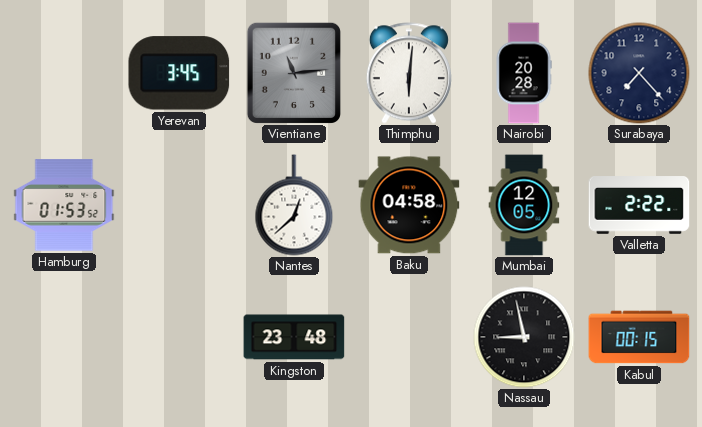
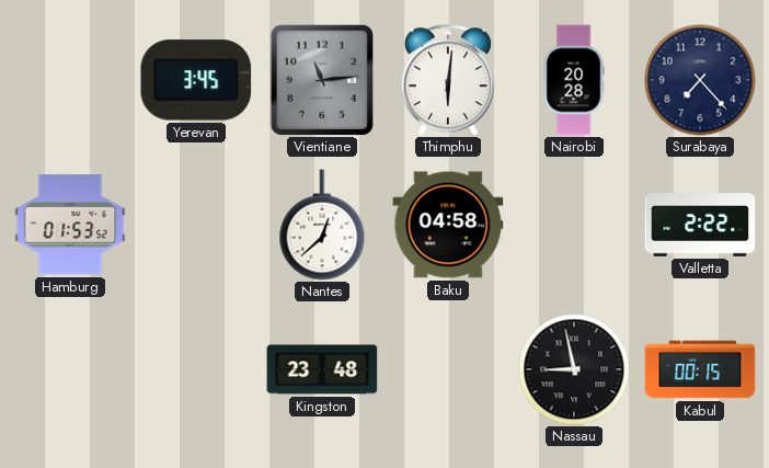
Mumbai: 12:05 -> none
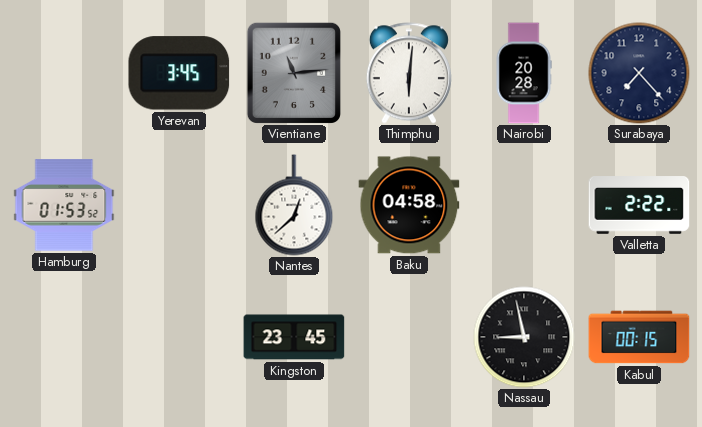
Kingston: 23:48 -> 23:45
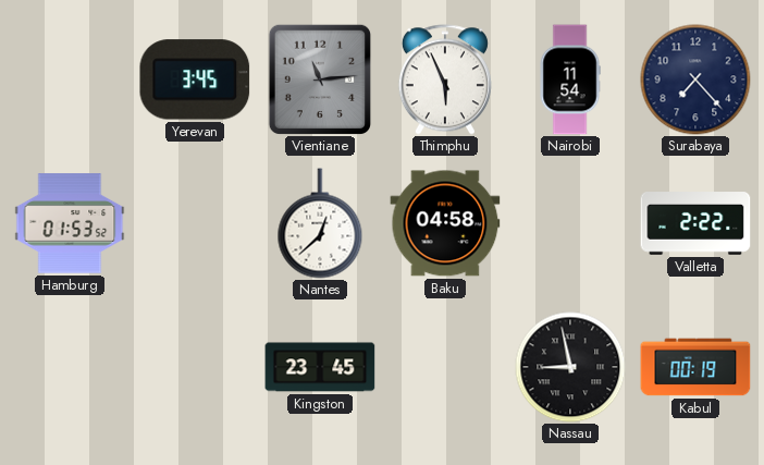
Thimphu: 6:01 -> 5:56
Nairobi: 20:28 -> 11:54
Kabul: 00:15 -> 00:19
